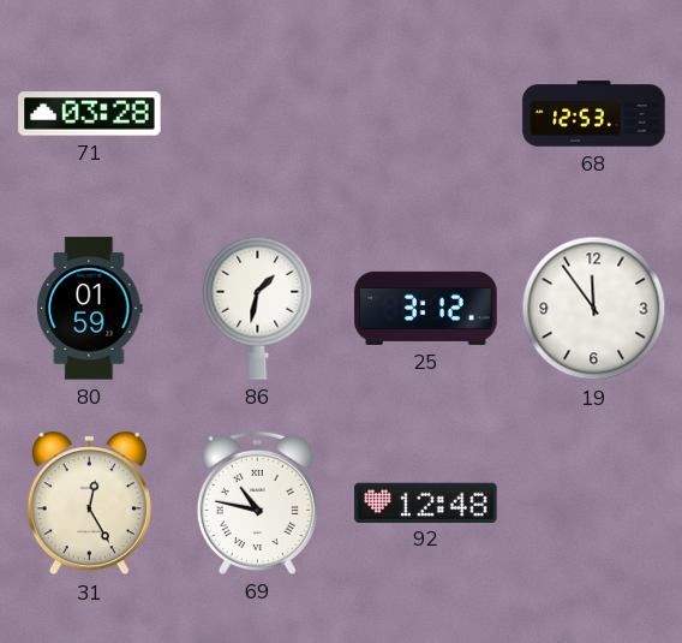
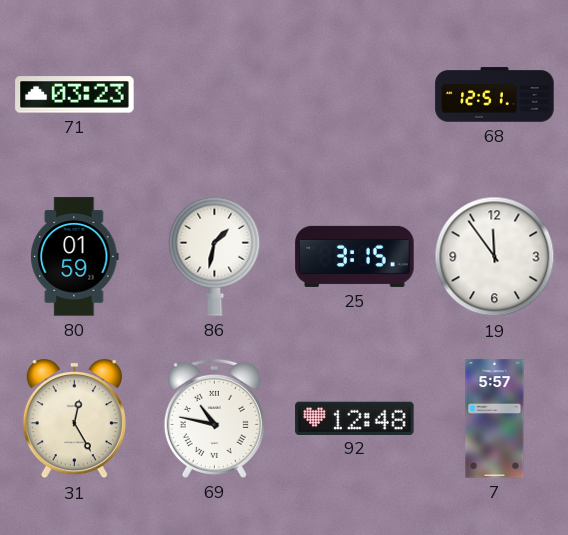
71: 03:28 -> 03:23
68: 12:53 -> 12:51
25: 3:12 -> 3:15
7: none -> 5:57
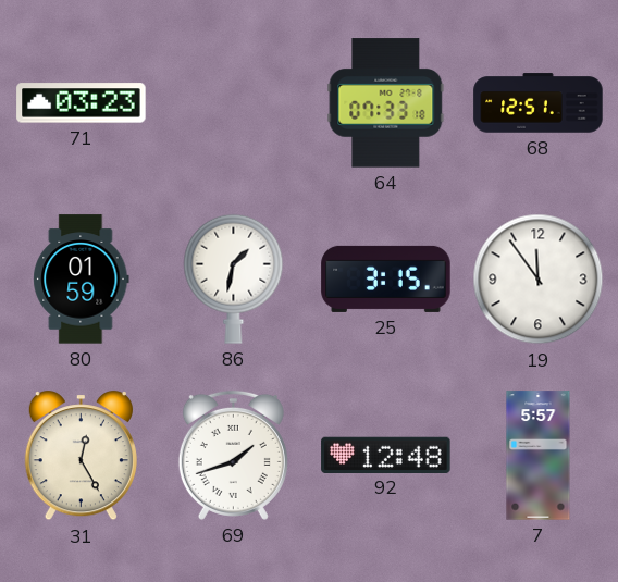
64: none -> 07:33
69: 10:47 -> 1:42
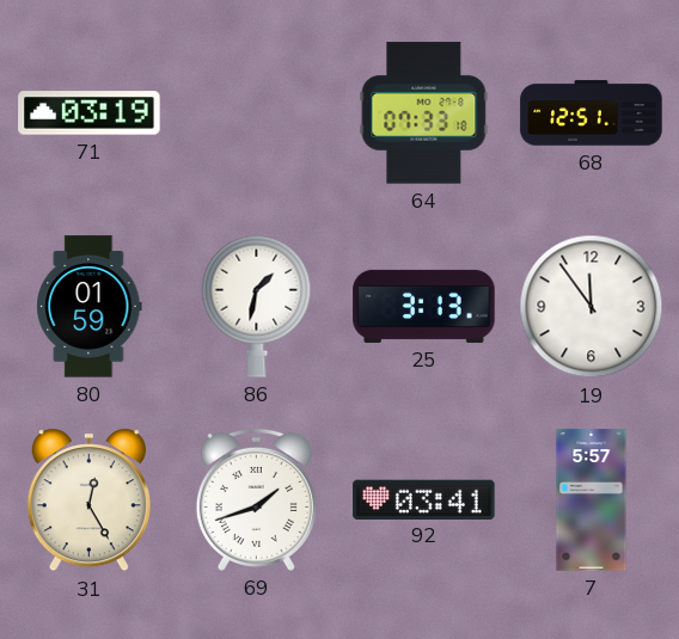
71: 03:23 -> 03:19
25: 3:15 -> 3:13
92: 12:48 -> 03:41
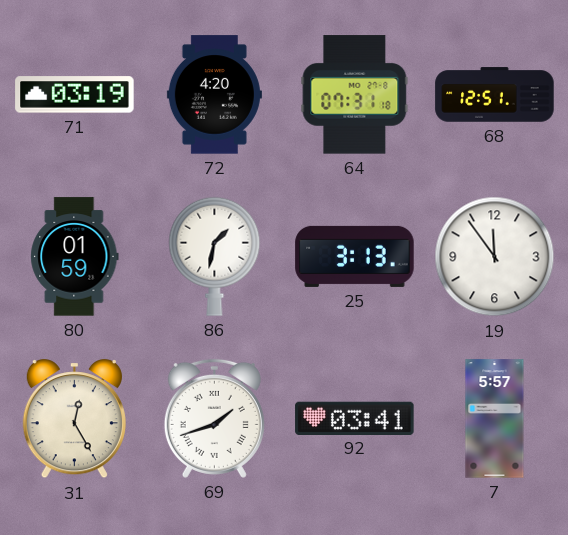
72: none -> 4:20
64: 07:33 -> 07:31
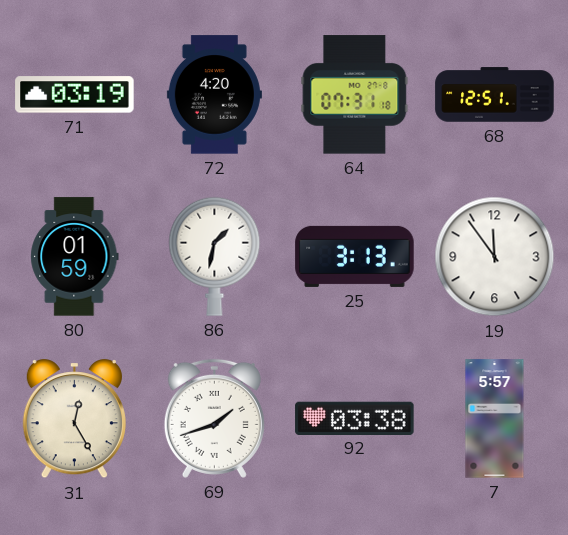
92: 03:41 -> 03:38
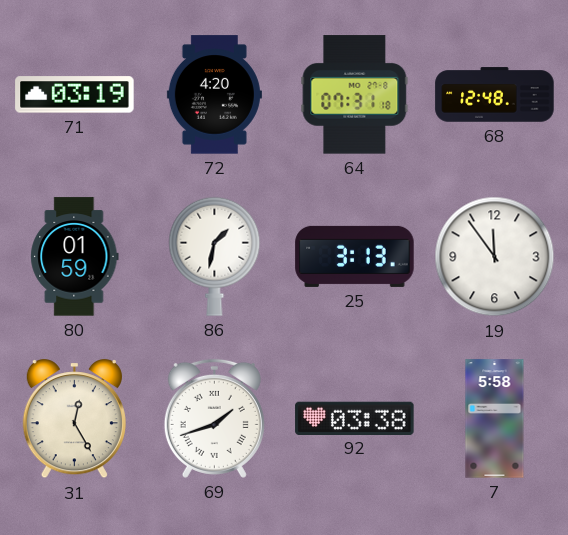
68: 12:51 -> 12:48
7: 5:57 -> 5:58
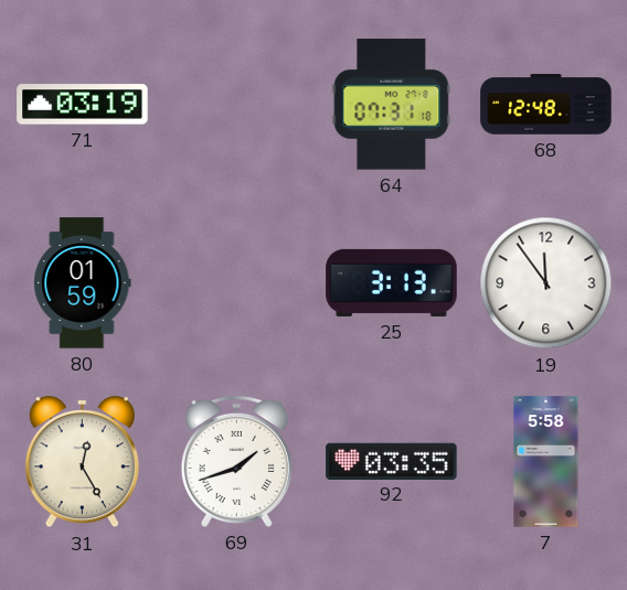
72: 4:20 -> none
86: 1:32 -> none
92: 03:38 -> 03:35
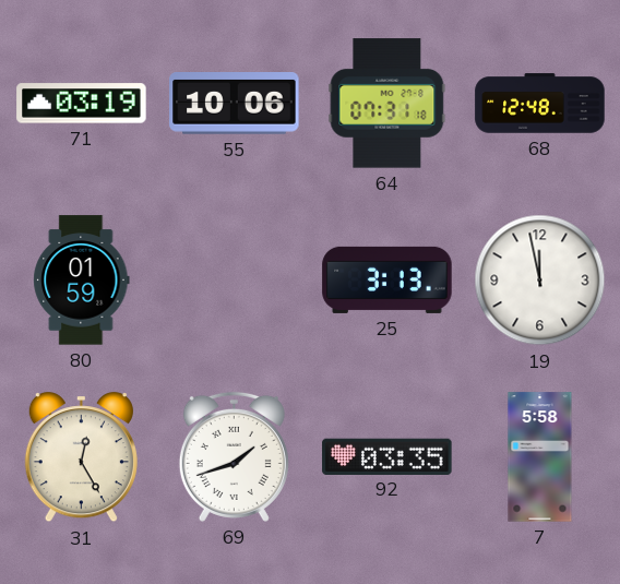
55: none -> 10:06
19: 11:54 -> 11:58
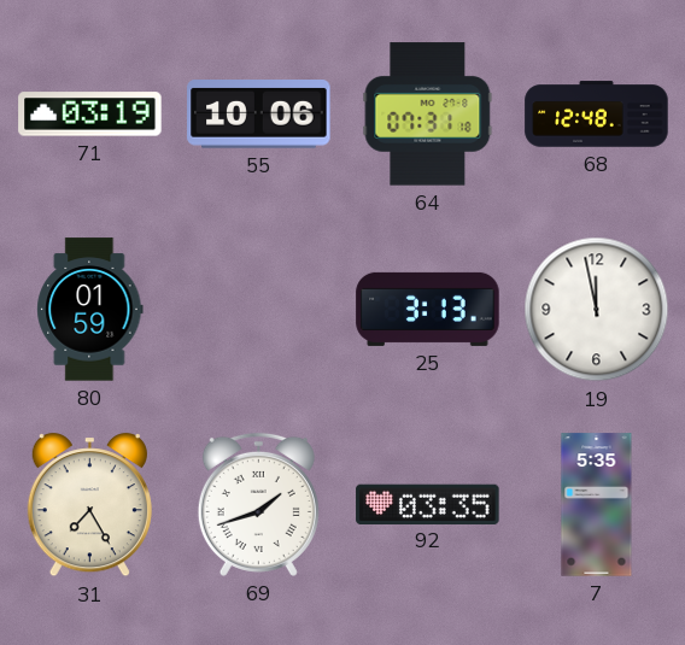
31: 12:25 -> 7:25
7: 5:58 -> 5:35
